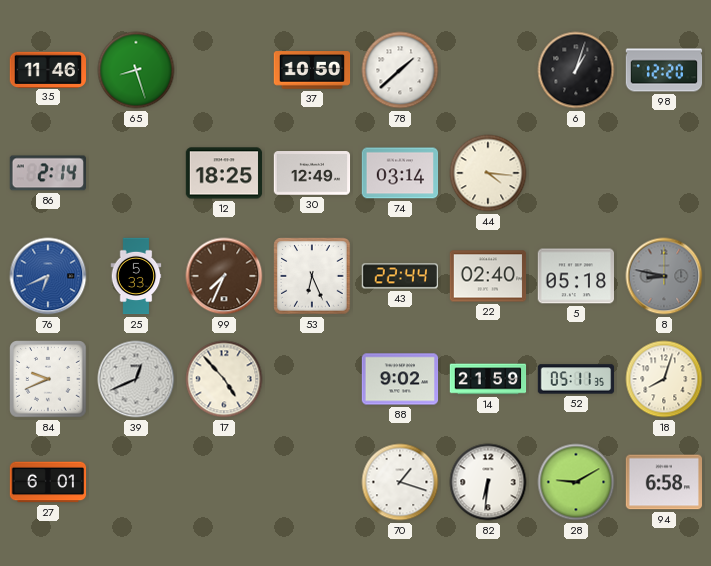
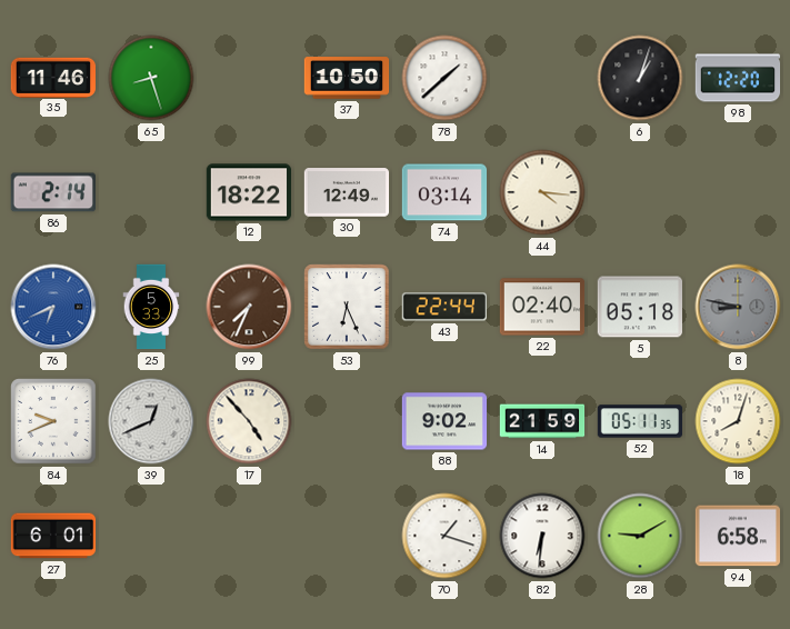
12: 18:25 -> 18:22
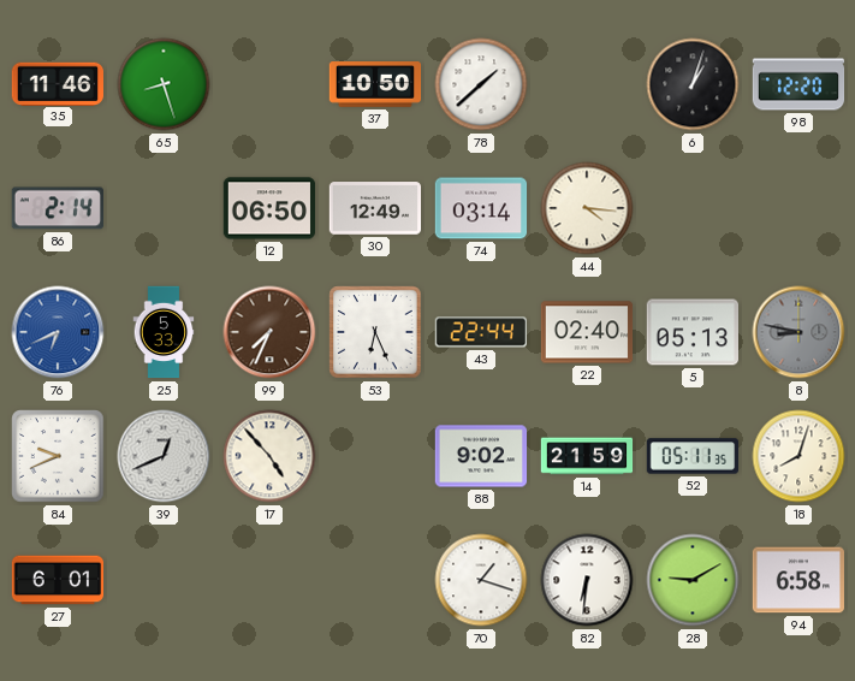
12: 18:22 -> 06:50
5: 05:18 -> 05:13
